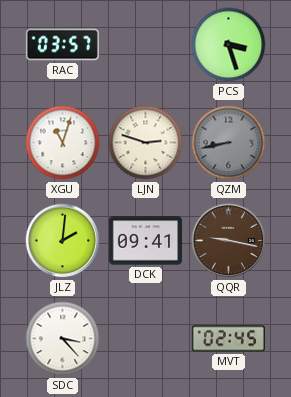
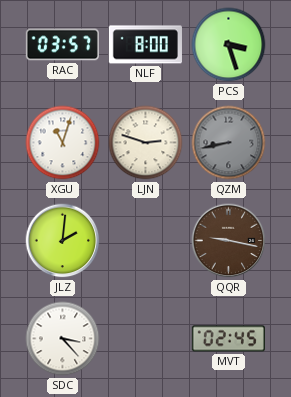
NLF: none -> 8:00
DCK: 09:41 -> none
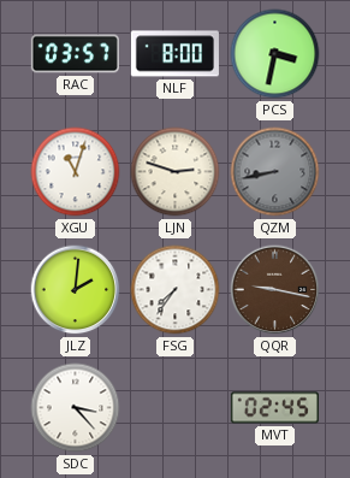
PCS: 3:27 -> 3:32
FSG: none -> 7:36
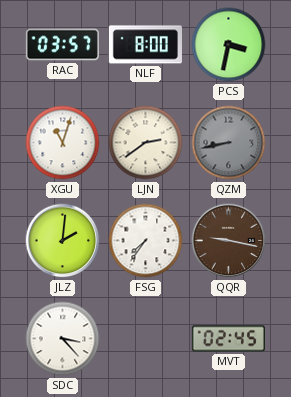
LJN: 2:48 -> 2:39
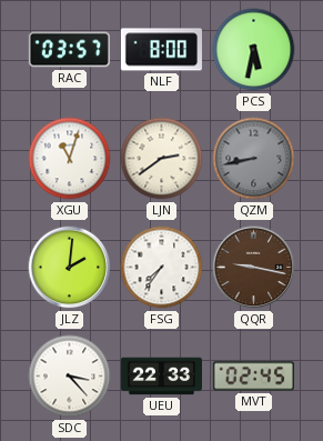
PCS: 3:32 -> 5:32
UEU: none -> 22:33
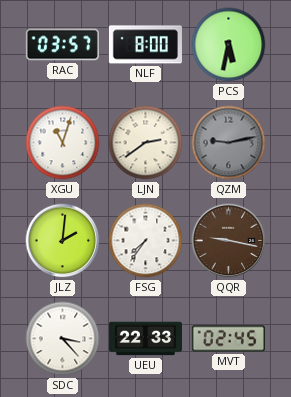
QZM: 8:43 -> 9:13
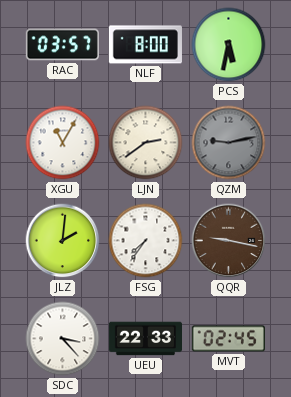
XGU: 11:03 -> 11:05
